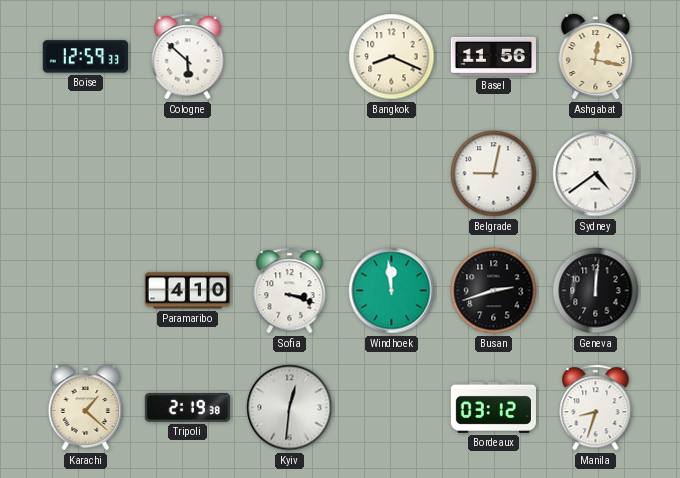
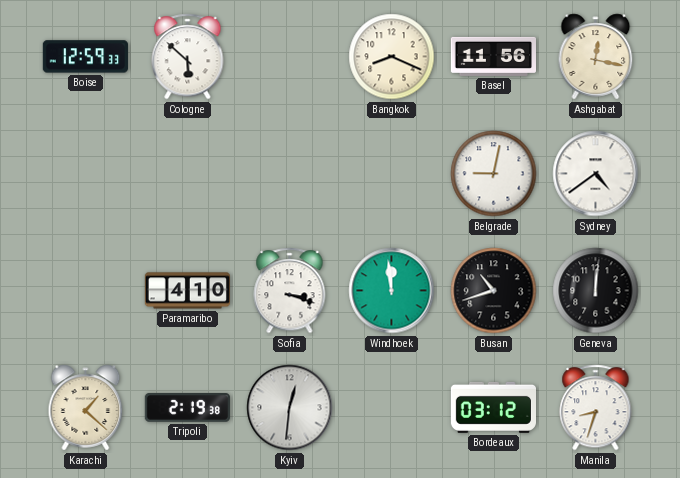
Busan: 2:42 -> 10:42
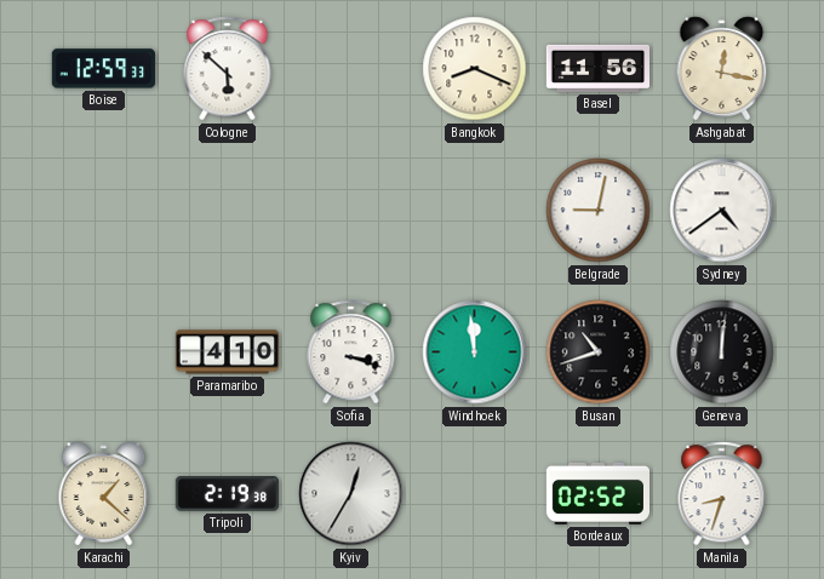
Kyiv: 12:31 -> 12:35
Bordeaux: 03:12 -> 02:52
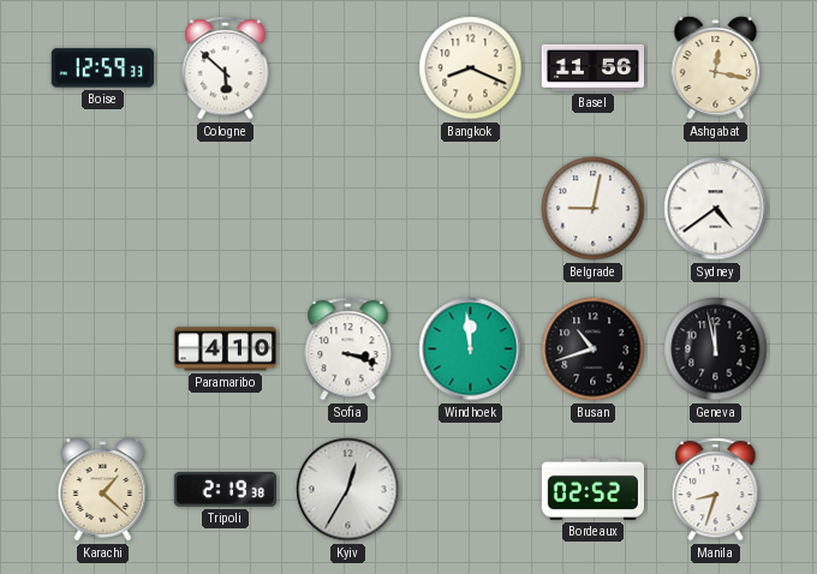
Geneva: 12:01 -> 11:58
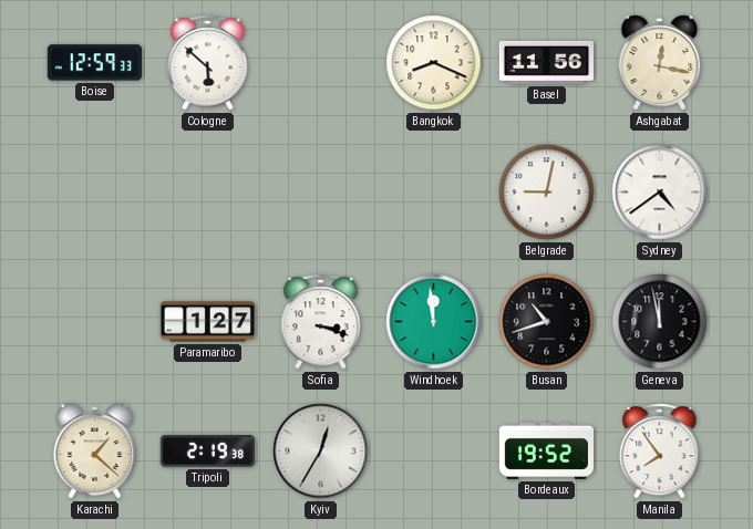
Paramaribo: 4:10 -> 1:27
Bordeaux: 02:52 -> 19:52
Manila: 8:33 -> 7:54
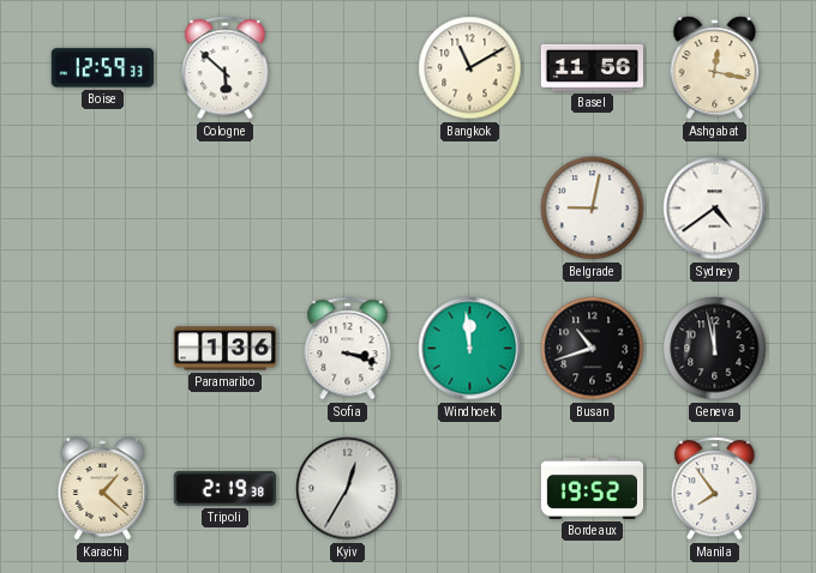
Bangkok: 8:19 -> 11:10
Paramaribo: 1:27 -> 1:36
